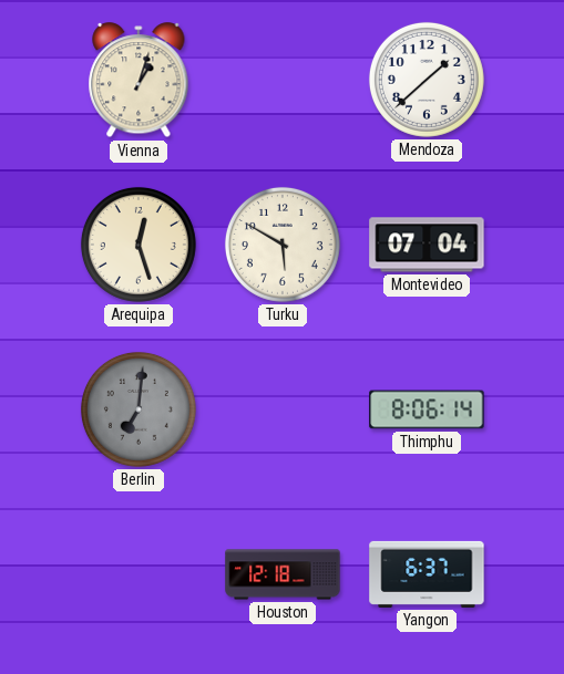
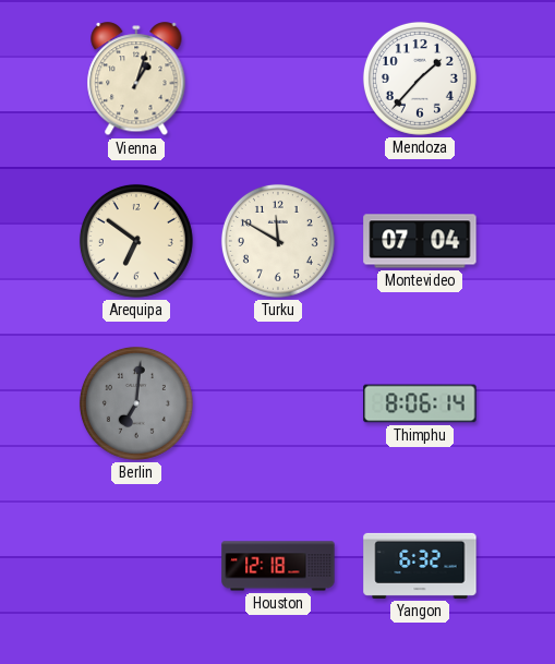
Mendoza: 1:38 -> 1:37
Arequipa: 12:27 -> 6:51
Turku: 5:50 -> 11:50
Yangon: 6:37 -> 6:32
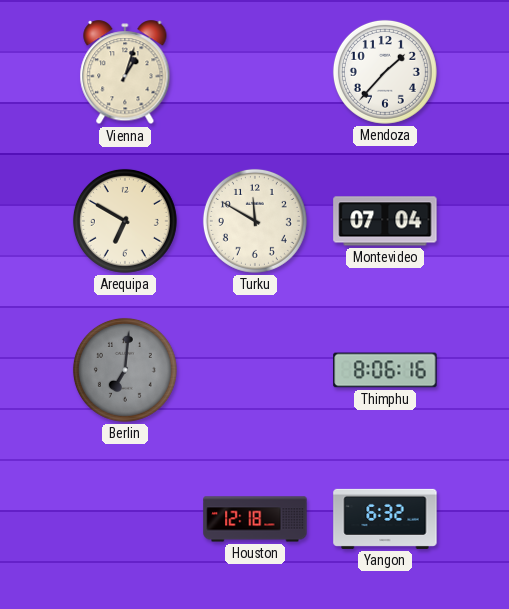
Arequipa: 6:51 -> 6:50
Thimphu: 8:06:14 -> 8:06:16
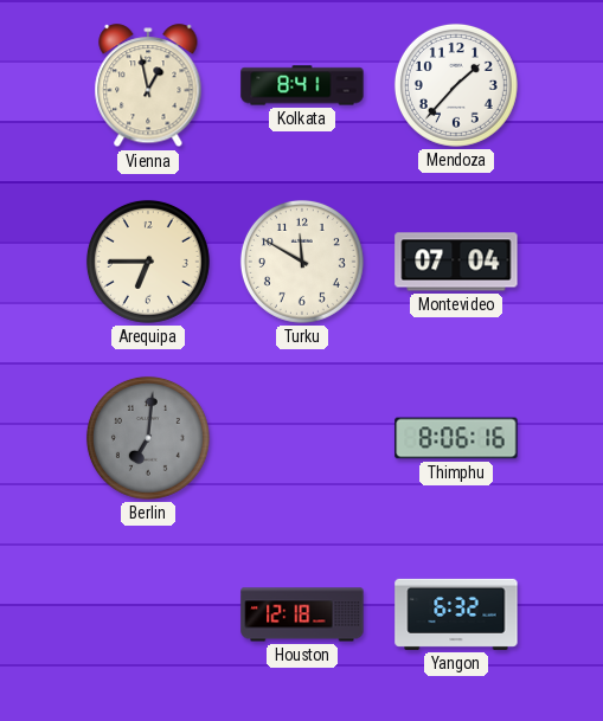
Vienna: 1:03 -> 12:58
Kolkata: none -> 8:41
Arequipa: 6:50 -> 6:45
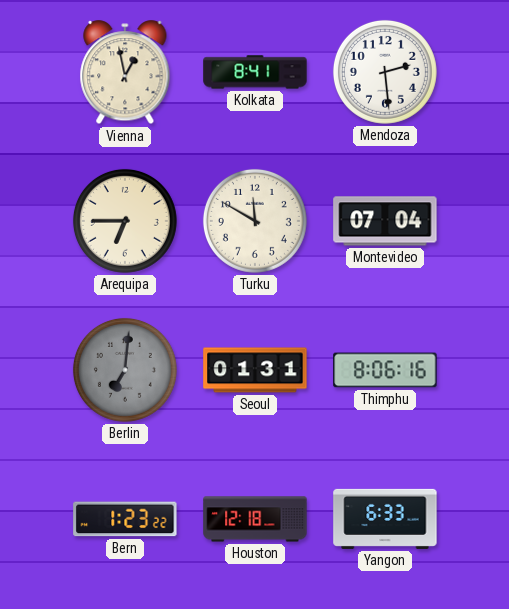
Mendoza: 1:37 -> 2:29
Seoul: none -> 01:31
Bern: none -> 1:23
Yangon: 6:32 -> 6:33
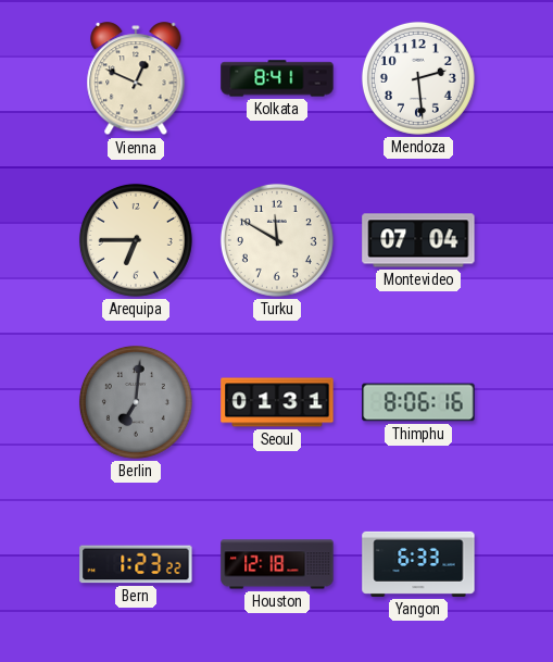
Vienna: 12:58 -> 12:49
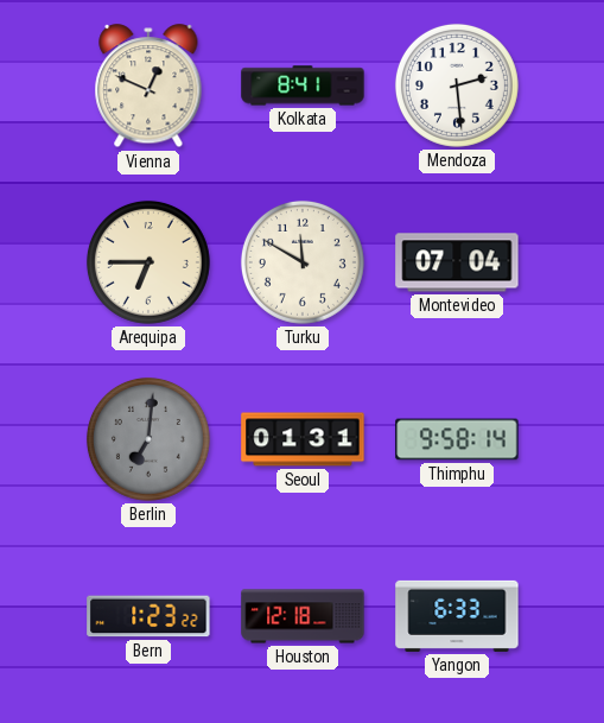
Thimphu: 8:06 -> 9:58
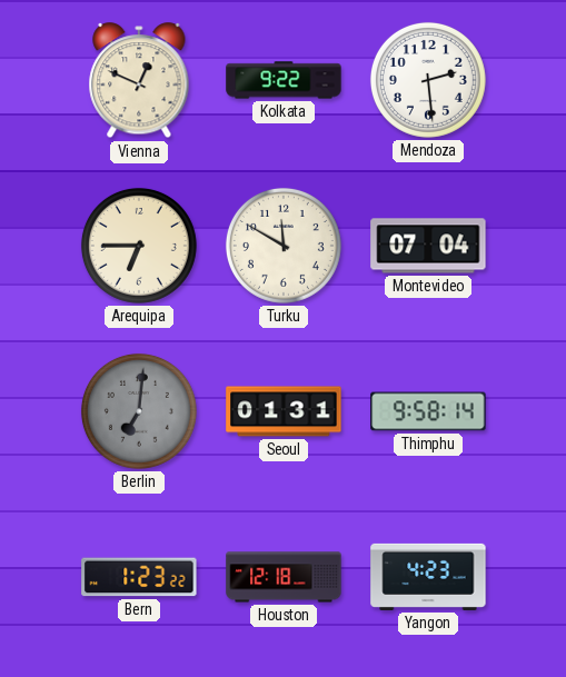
Kolkata: 8:41 -> 9:22
Yangon: 6:33 -> 4:23
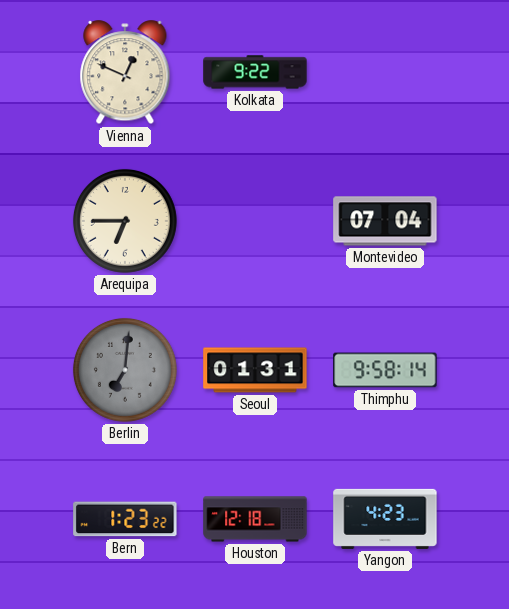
Mendoza: 2:29 -> none
Turku: 11:50 -> none
